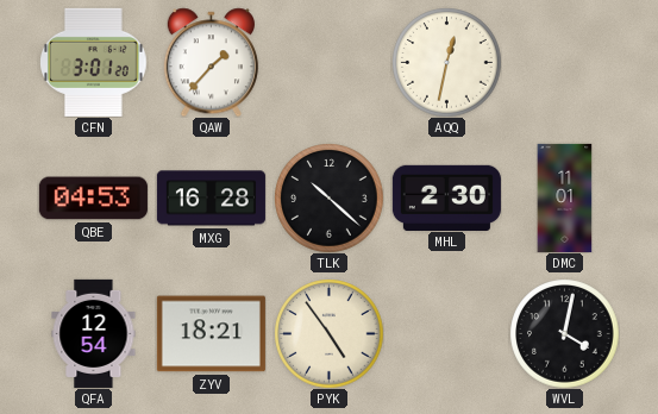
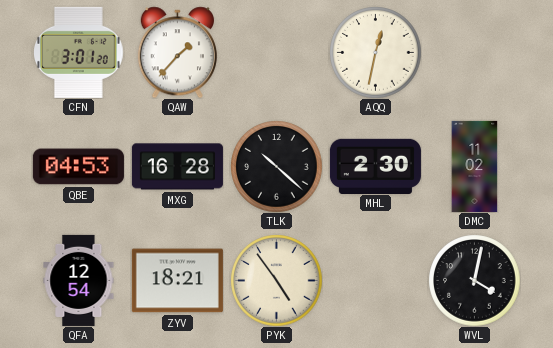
DMC: 11:01 -> 11:02
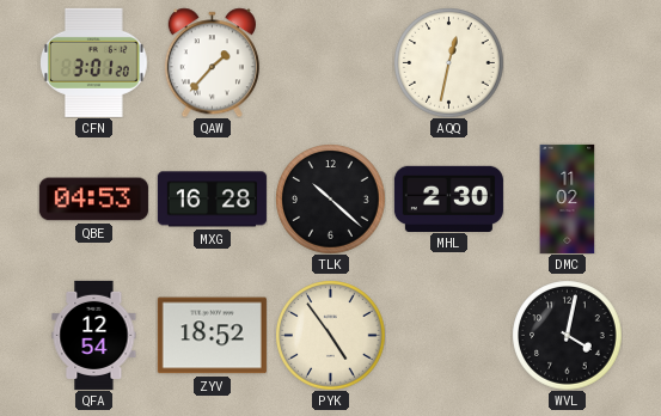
ZYV: 18:21 -> 18:52
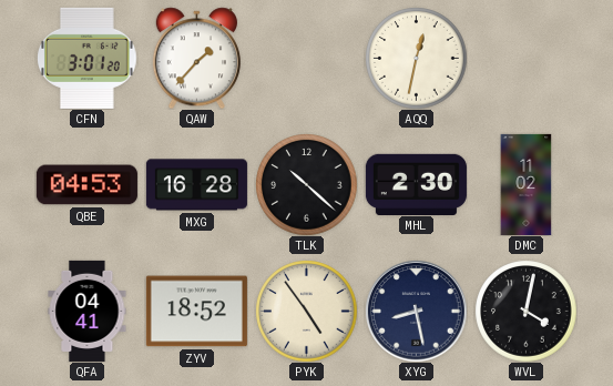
QFA: 12:54 -> 04:41
XYG: none -> 8:28
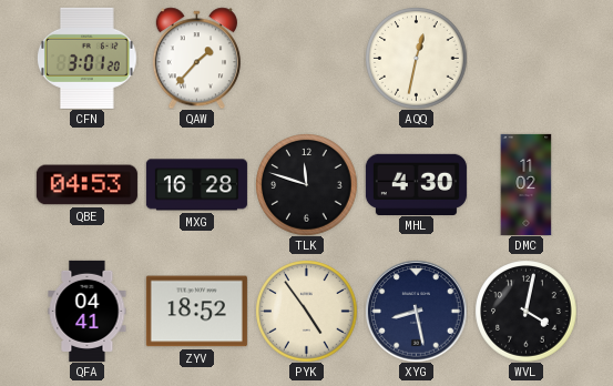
TLK: 10:22 -> 11:48
MHL: 2:30 -> 4:30
